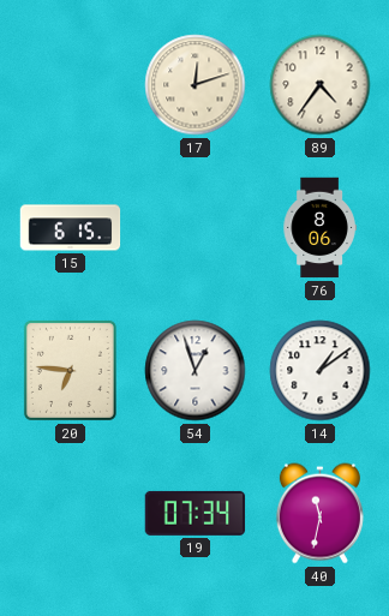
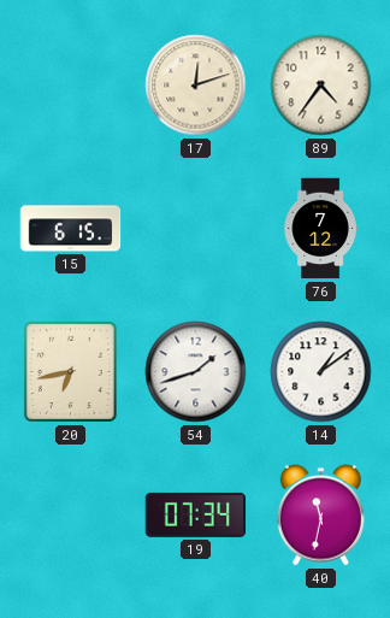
76: 8:06 -> 7:12
20: 6:46 -> 6:43
54: 12:57 -> 1:42
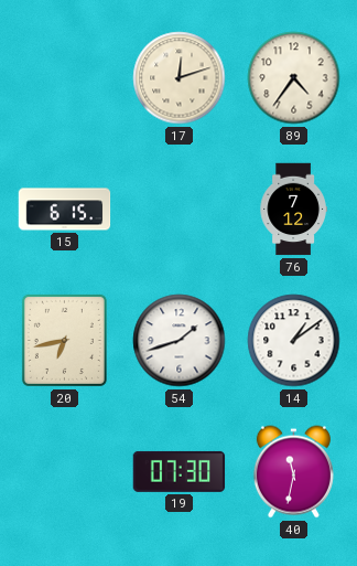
19: 07:34 -> 07:30
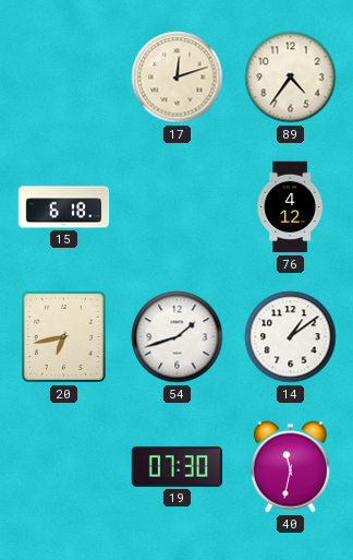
15: 6:15 -> 6:18
76: 7:12 -> 4:12
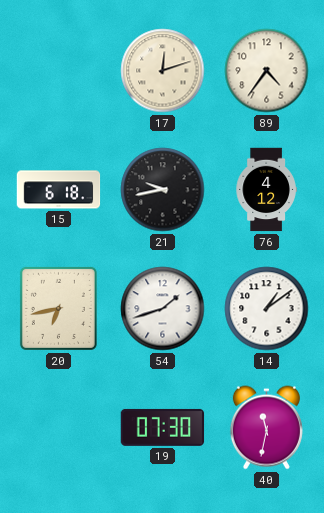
21: none -> 9:43
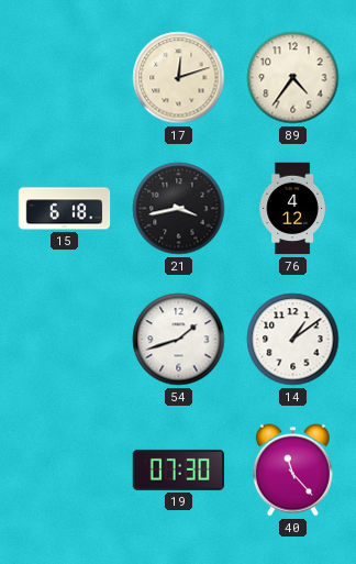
21: 9:43 -> 3:43
20: 6:43 -> none
40: 11:32 -> 11:23
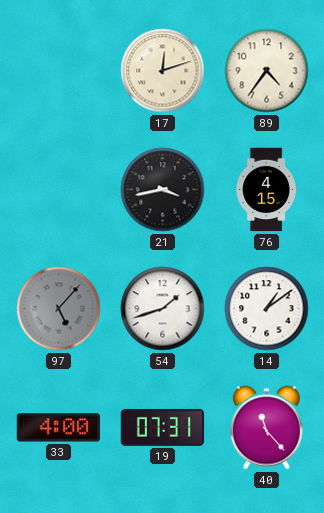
15: 6:18 -> none
76: 4:12 -> 4:15
97: none -> 5:07
33: none -> 4:00
19: 07:30 -> 07:31
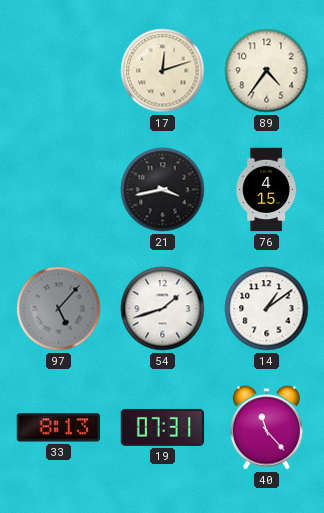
33: 4:00 -> 8:13
